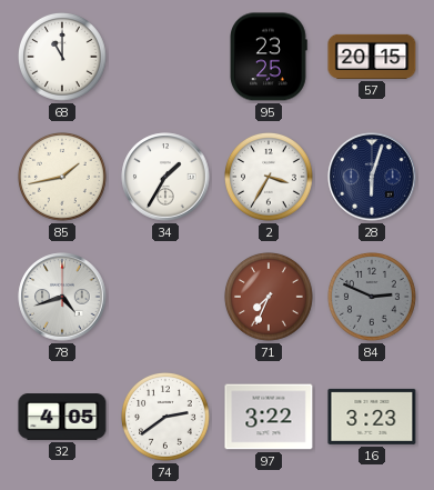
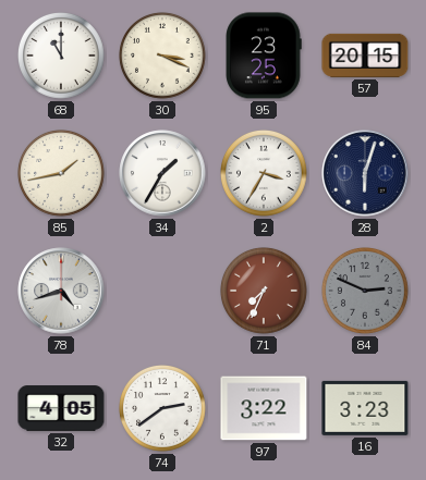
30: none -> 3:19
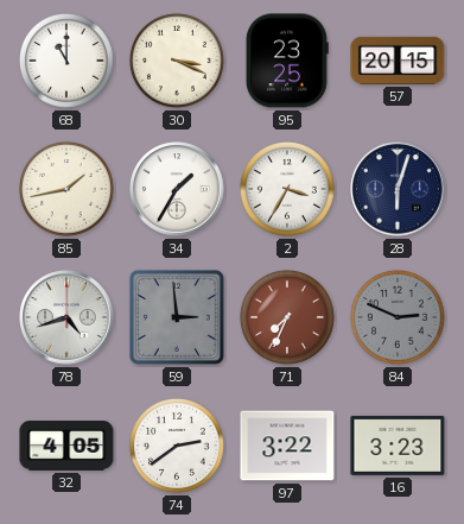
59: none -> 2:59
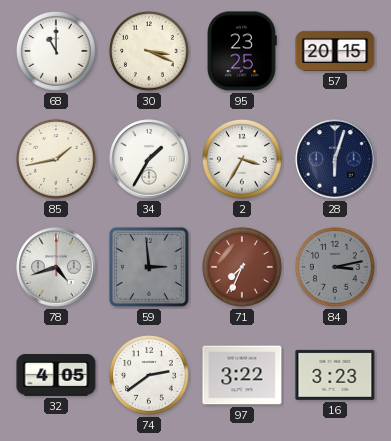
84: 2:49 -> 3:13
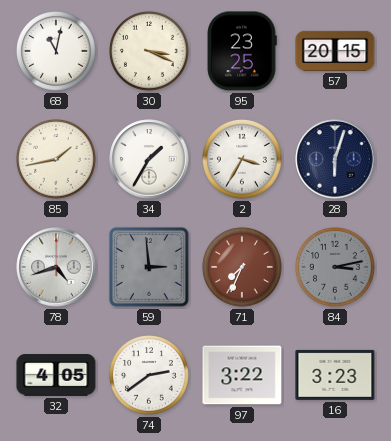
68: 11:00 -> 11:02
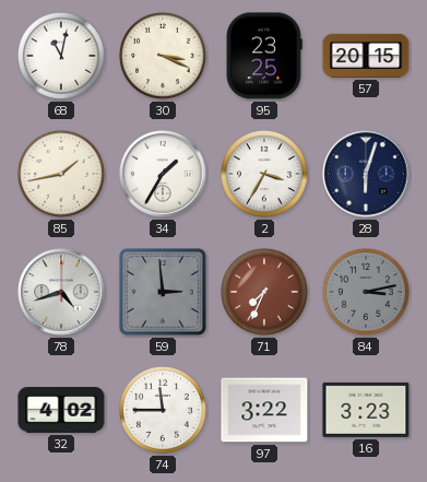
32: 4:05 -> 4:02
74: 2:39 -> 11:45
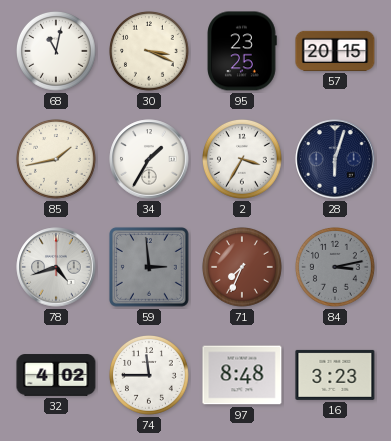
97: 3:22 -> 8:48
